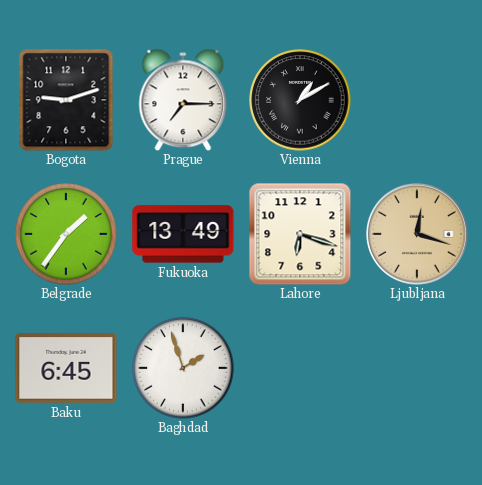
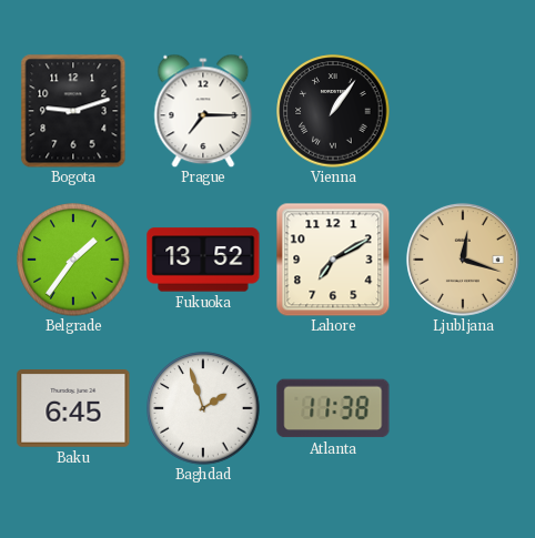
Vienna: 1:10 -> 1:06
Fukuoka: 13:49 -> 13:52
Lahore: 6:18 -> 7:10
Atlanta: none -> 11:38
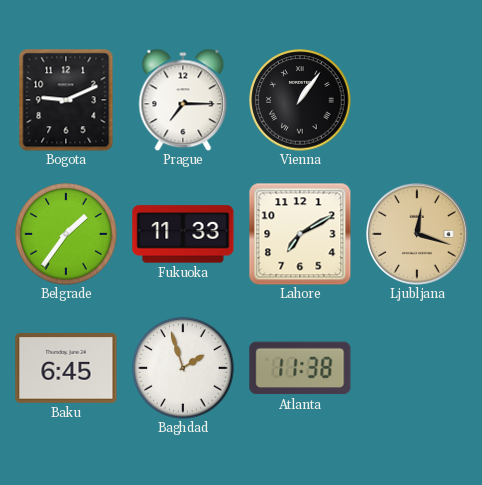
Bogota: 9:12 -> 9:11
Fukuoka: 13:52 -> 11:33
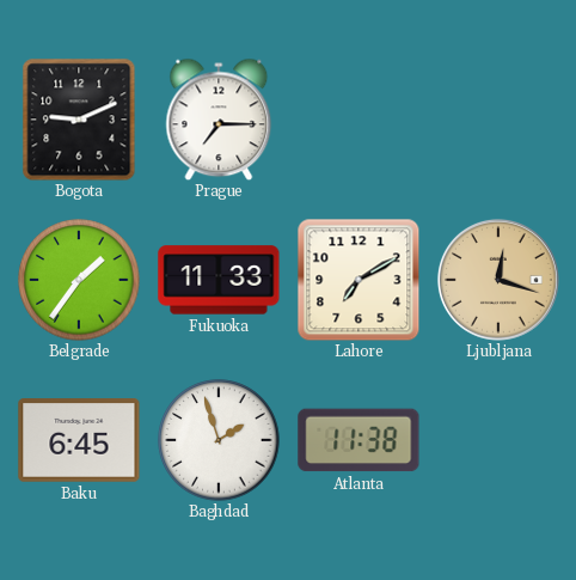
Vienna: 1:06 -> none
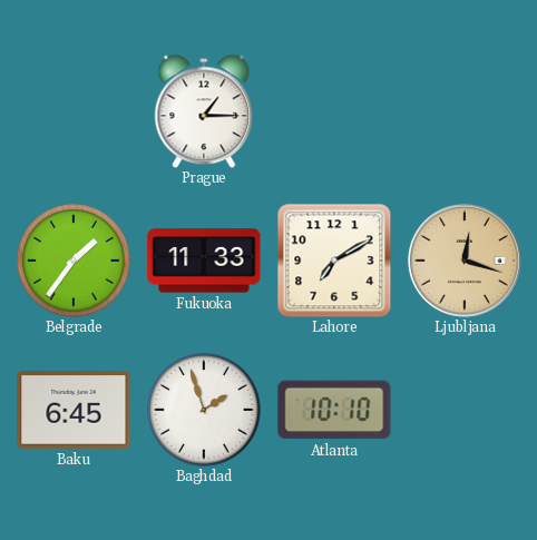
Bogota: 9:11 -> none
Prague: 7:15 -> 1:15
Atlanta: 11:38 -> 10:10
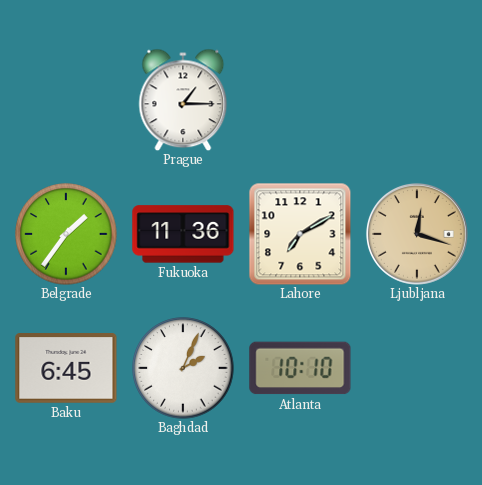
Fukuoka: 11:33 -> 11:36
Baghdad: 1:57 -> 2:04
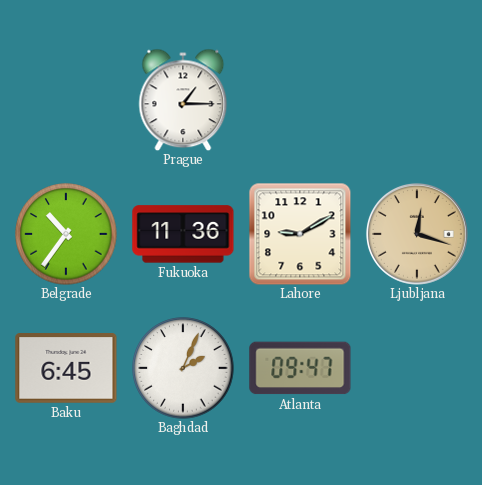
Belgrade: 1:36 -> 10:36
Lahore: 7:10 -> 9:10
Atlanta: 10:10 -> 09:47
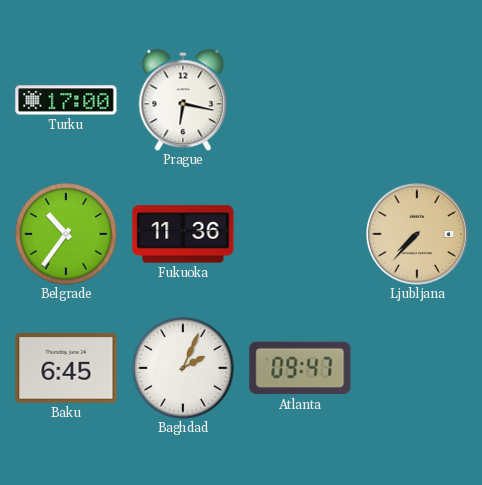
Turku: none -> 17:00
Prague: 1:15 -> 6:17
Lahore: 9:10 -> none
Ljubljana: 12:18 -> 7:37
